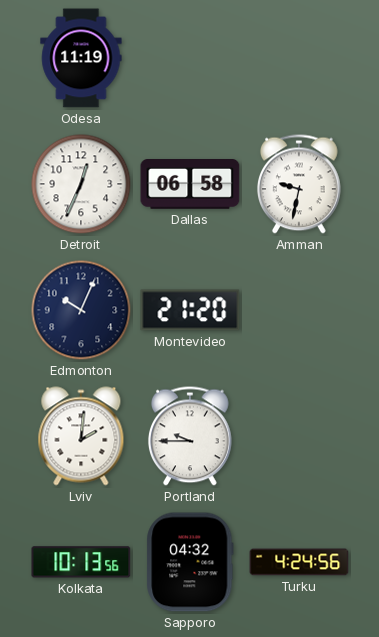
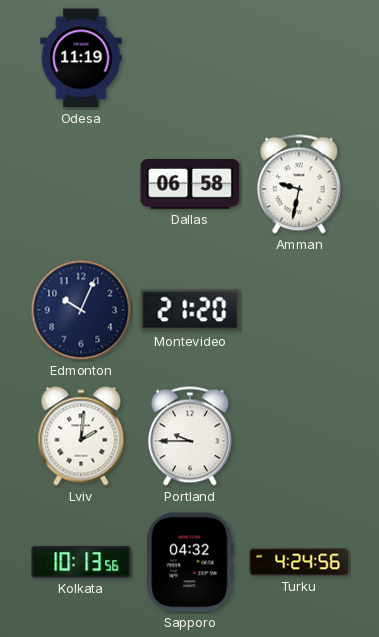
Detroit: 12:34 -> none
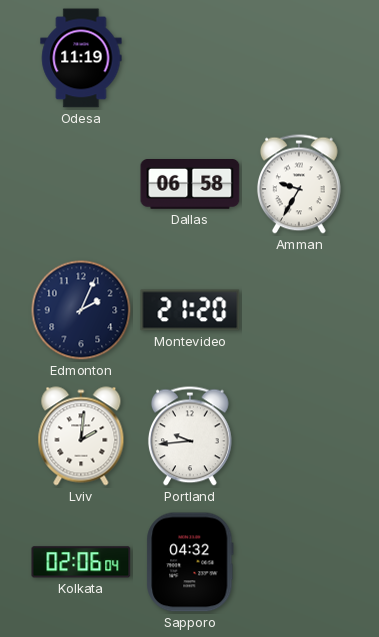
Amman: 9:32 -> 9:35
Edmonton: 10:04 -> 2:04
Portland: 9:45 -> 9:44
Kolkata: 10:13 -> 02:06
Turku: 4:24 -> none
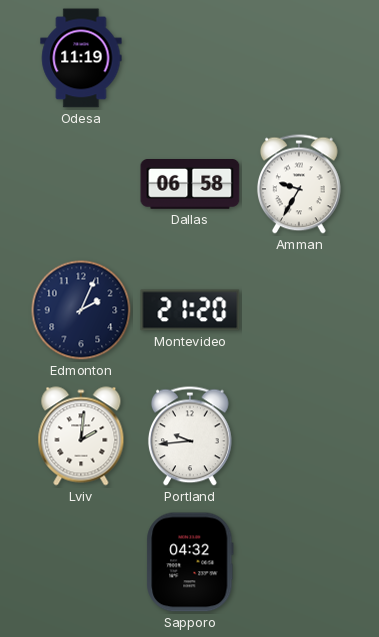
Kolkata: 02:06 -> none
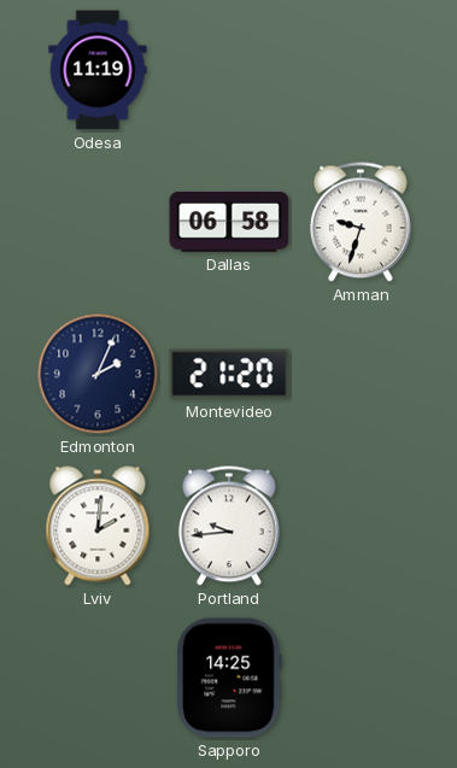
Amman: 9:35 -> 9:33
Sapporo: 04:32 -> 14:25
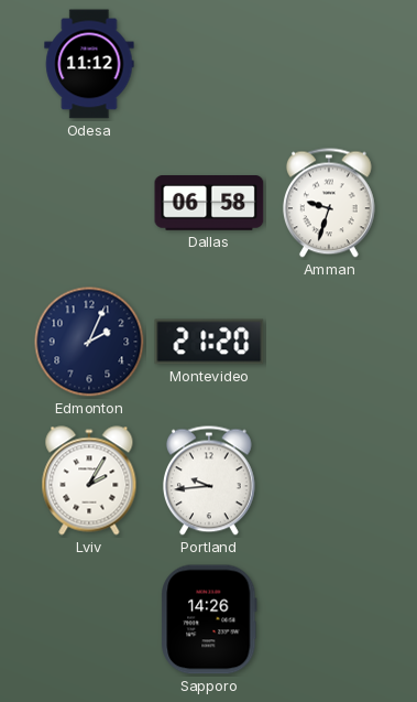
Odesa: 11:19 -> 11:12
Lviv: 2:01 -> 2:05
Sapporo: 14:25 -> 14:26
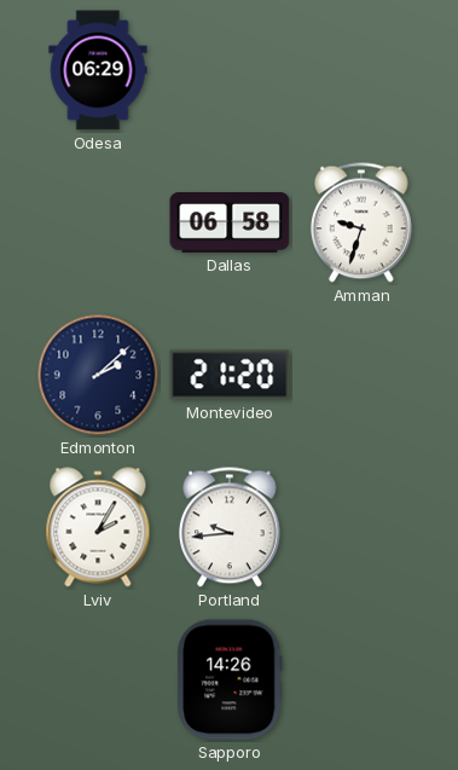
Odesa: 11:12 -> 06:29
Edmonton: 2:04 -> 2:08
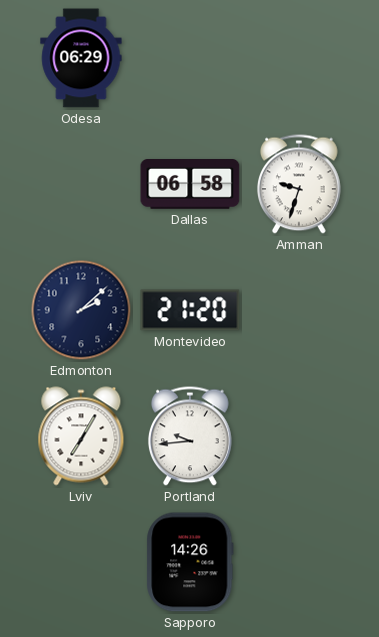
Lviv: 2:05 -> 7:05
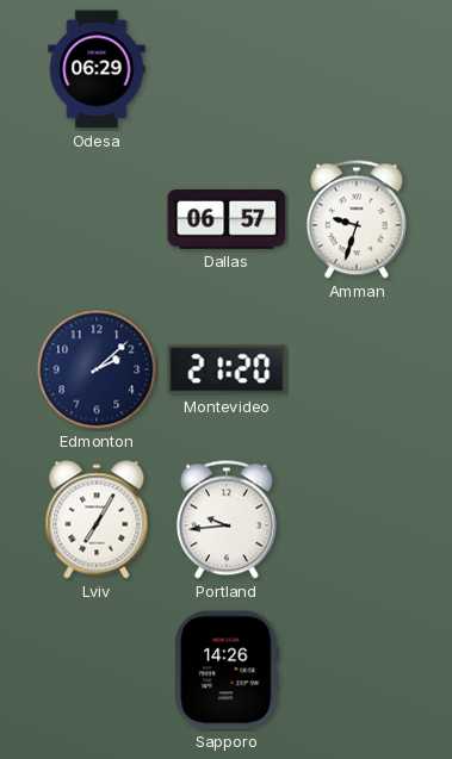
Dallas: 06:58 -> 06:57
